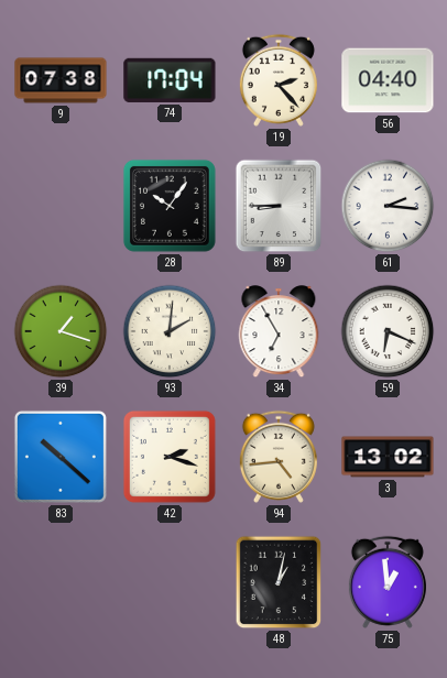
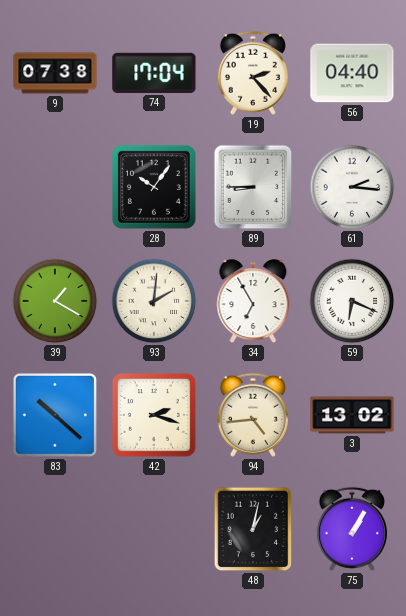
39: 1:18 -> 1:20
75: 12:59 -> 1:05
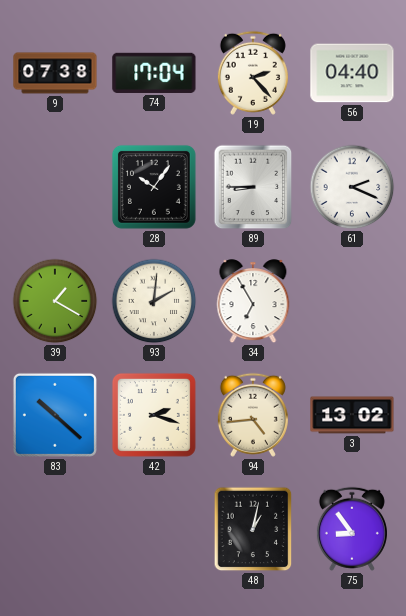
61: 2:16 -> 2:19
59: 6:19 -> none
75: 1:05 -> 8:54
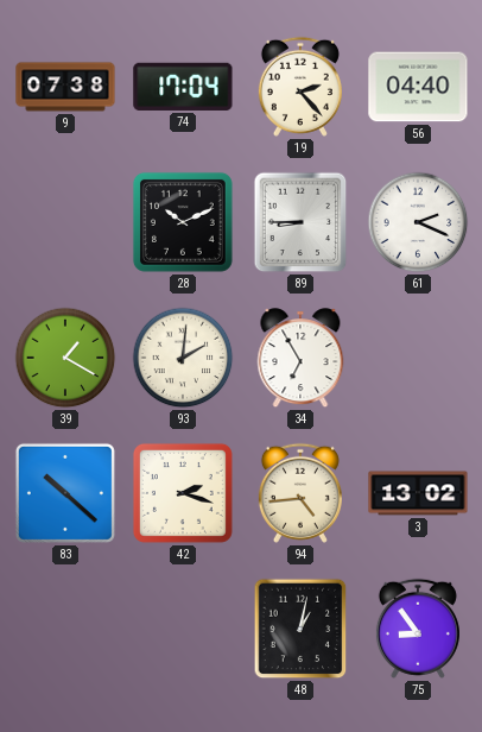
28: 10:06 -> 10:11
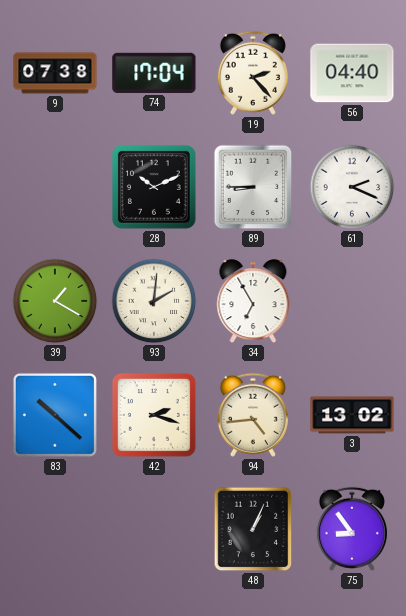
48: 1:02 -> 1:04
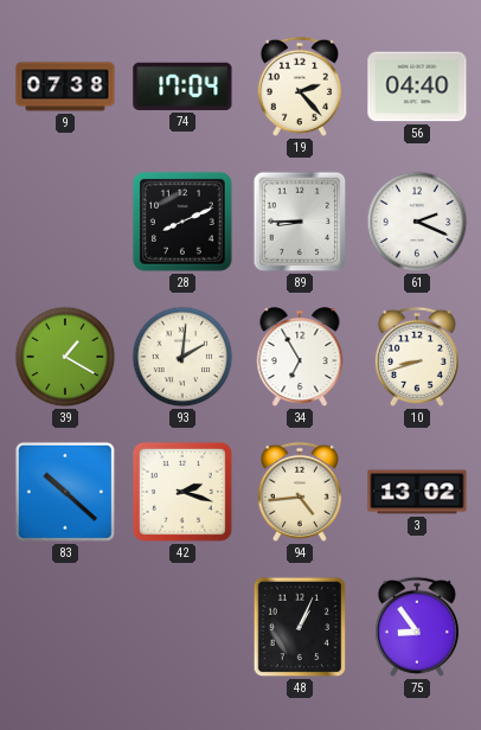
28: 10:11 -> 8:11
10: none -> 8:42
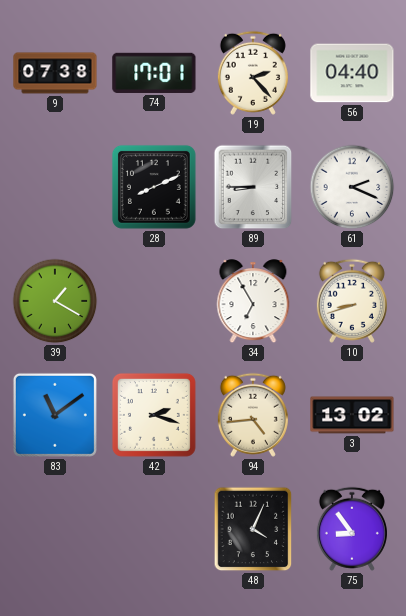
74: 17:04 -> 17:01
93: 2:01 -> none
83: 10:22 -> 11:09
48: 1:04 -> 4:04
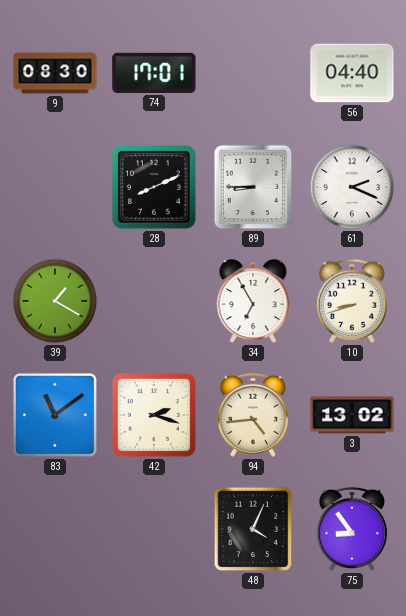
9: 07:38 -> 08:30
19: 2:23 -> none
